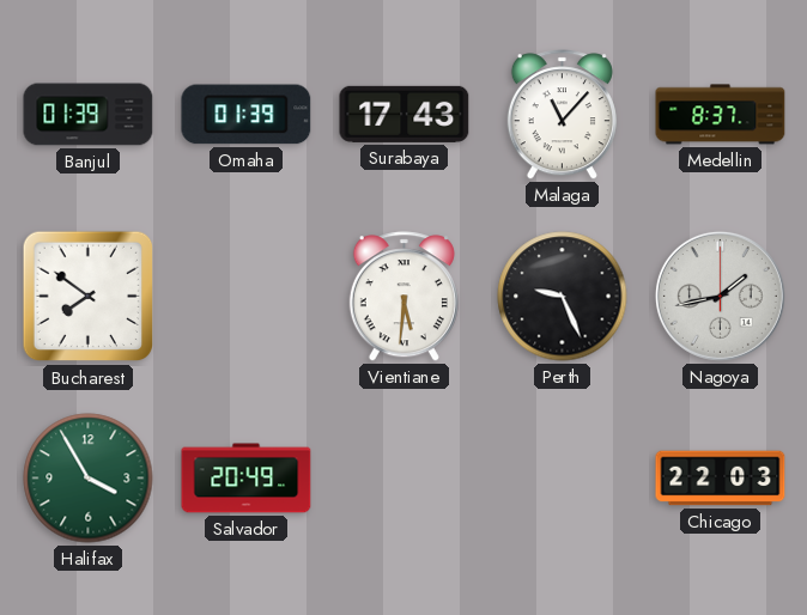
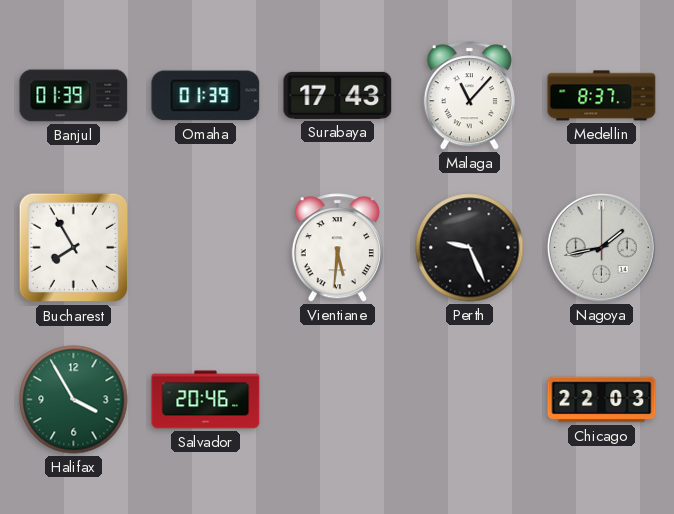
Bucharest: 7:51 -> 7:55
Salvador: 20:49 -> 20:46
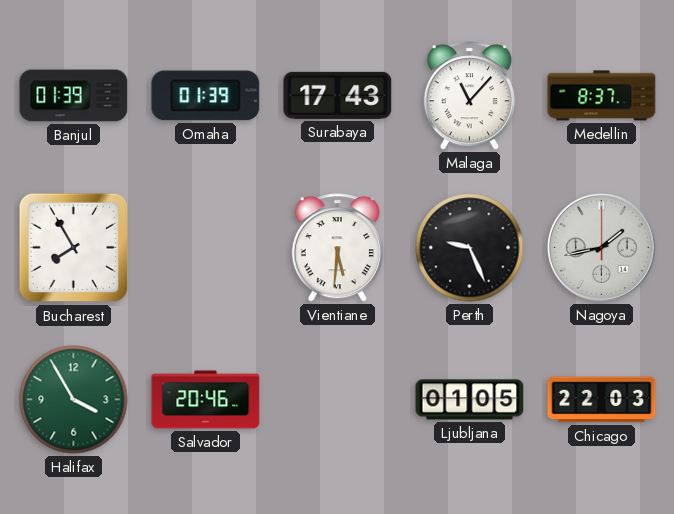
Ljubljana: none -> 01:05
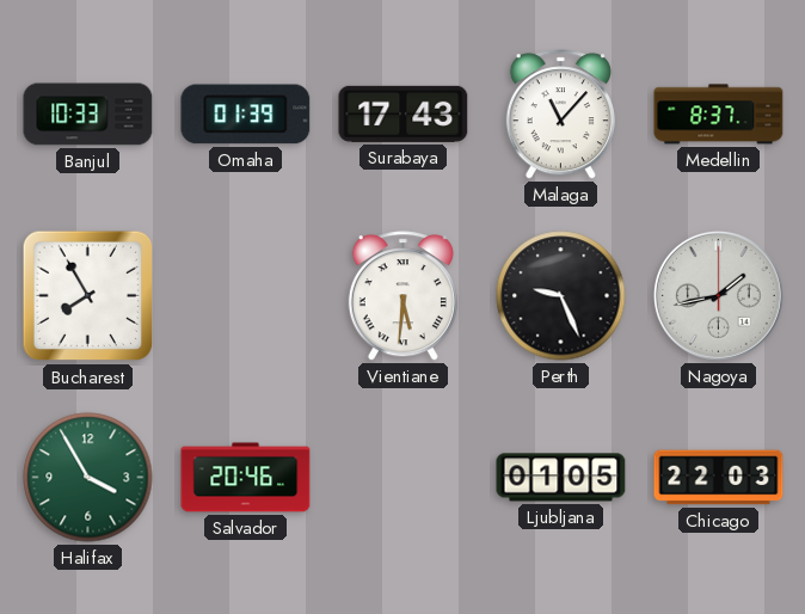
Banjul: 01:39 -> 10:33
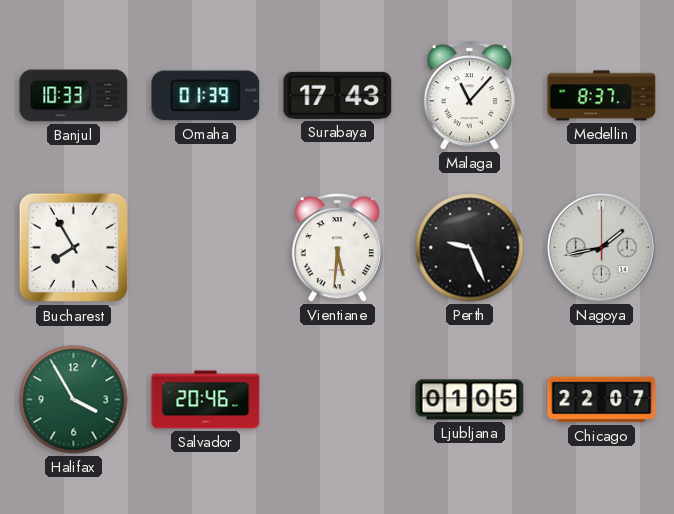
Chicago: 22:03 -> 22:07
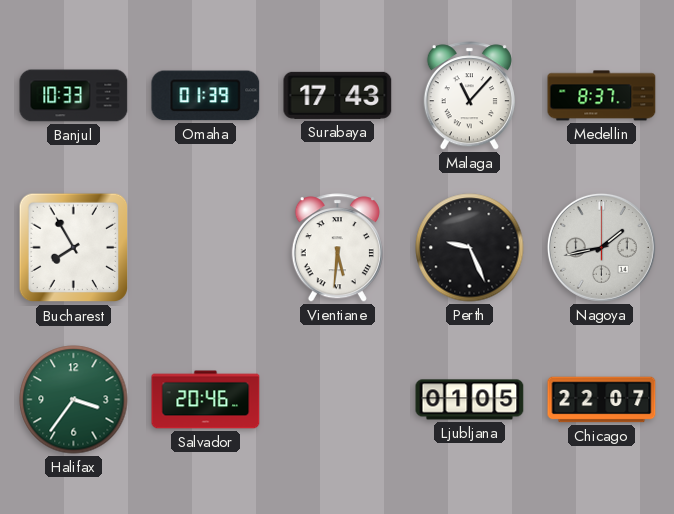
Halifax: 3:55 -> 3:36
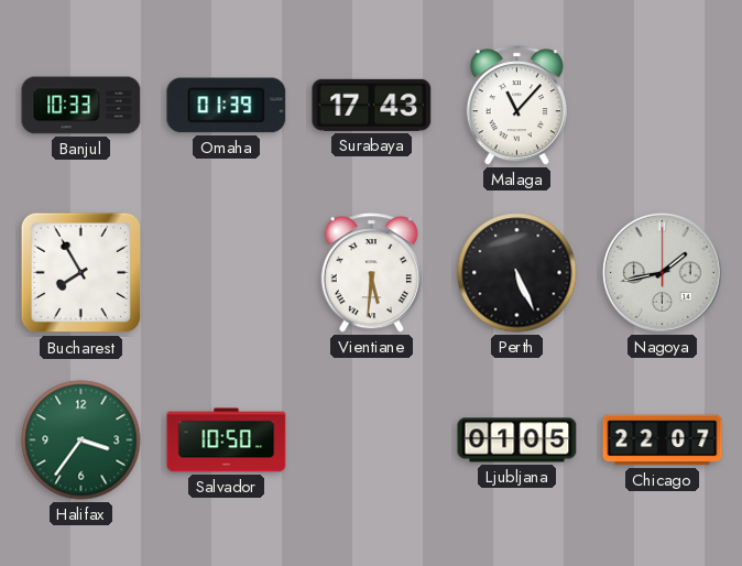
Medellin: 8:37 -> none
Perth: 9:26 -> 5:26
Salvador: 20:46 -> 10:50
